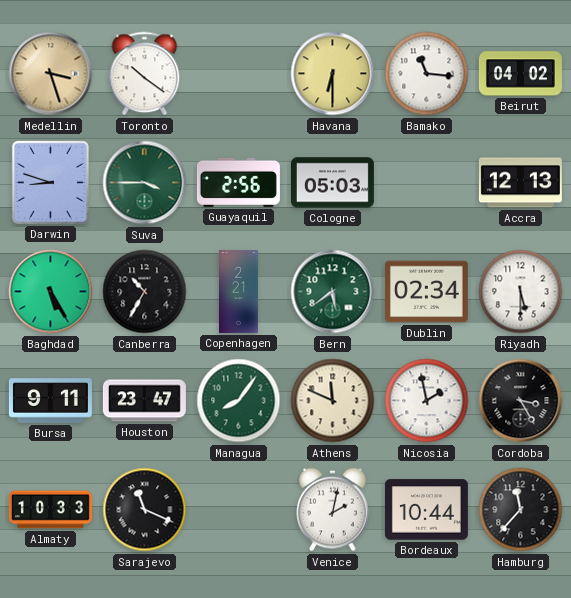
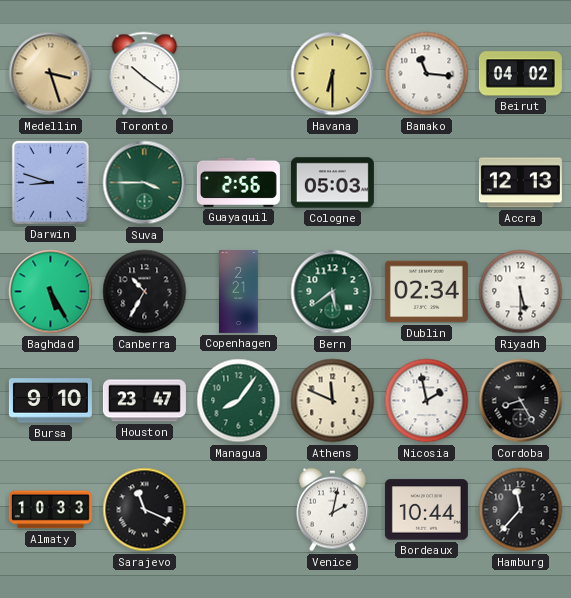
Bursa: 9:11 -> 9:10
Cordoba: 3:25 -> 8:25
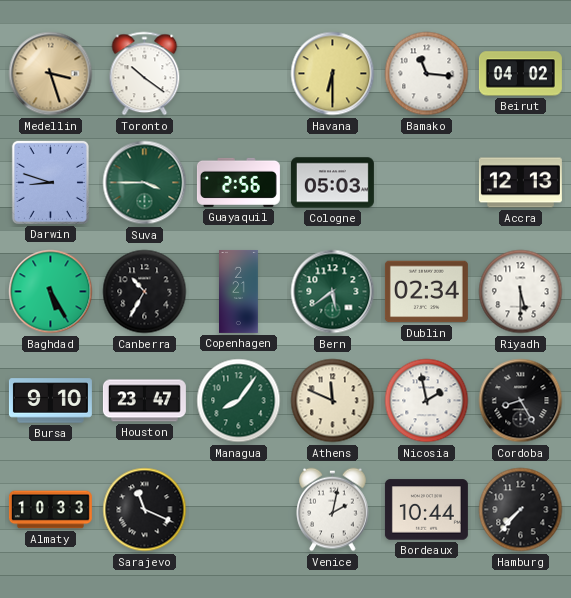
Hamburg: 11:37 -> 7:37
